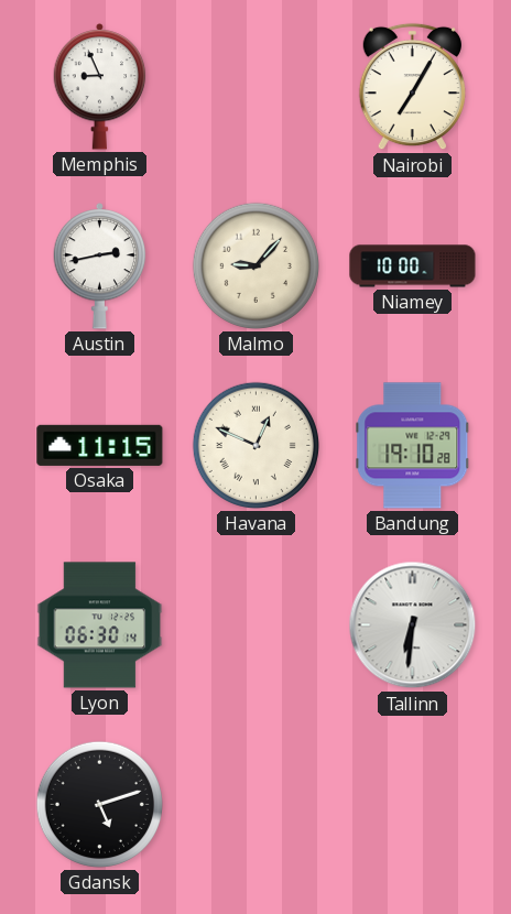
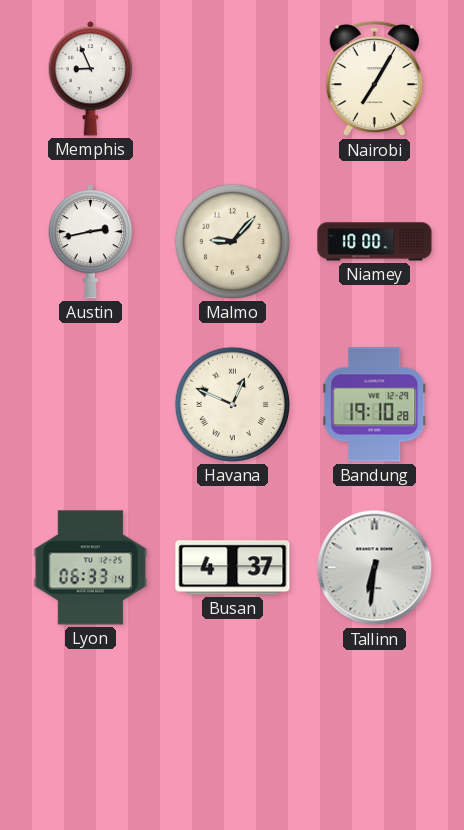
Osaka: 11:15 -> none
Lyon: 06:30 -> 06:33
Busan: none -> 4:37
Gdansk: 5:12 -> none
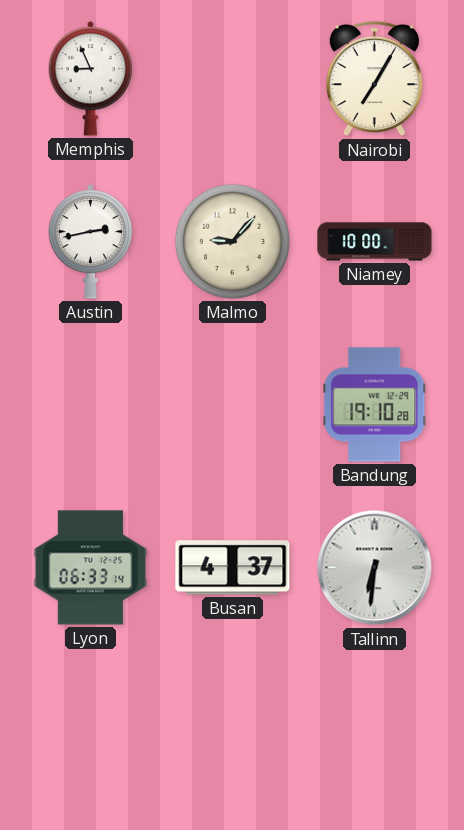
Havana: 12:49 -> none
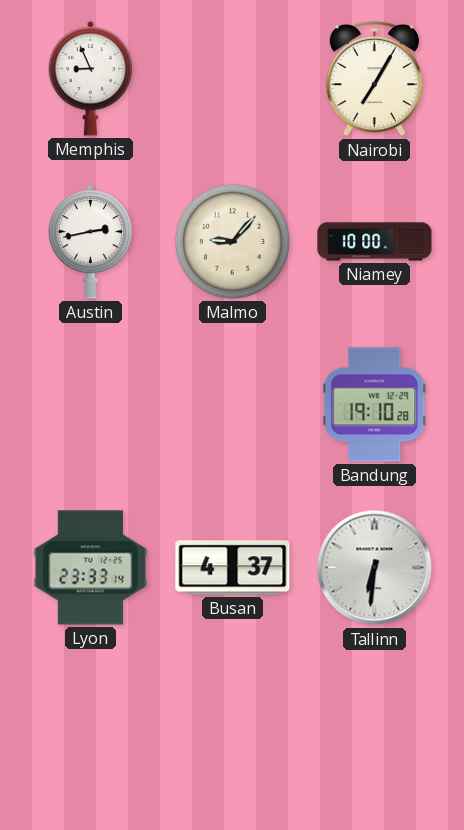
Lyon: 06:33 -> 23:33
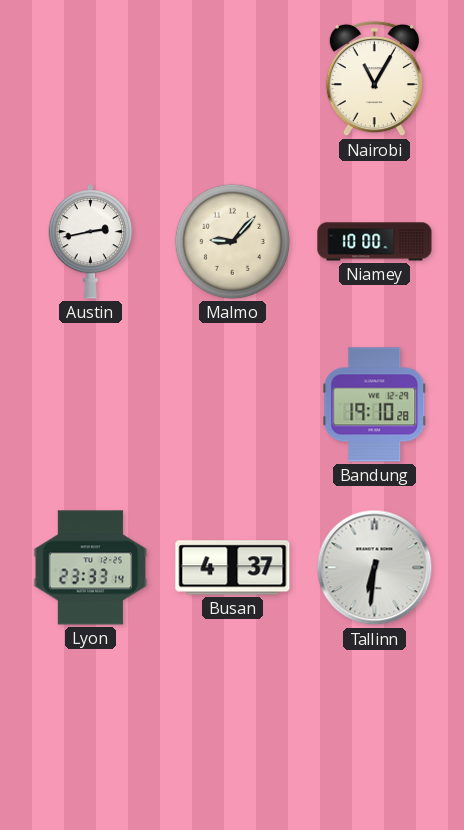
Memphis: 8:56 -> none
Nairobi: 7:05 -> 11:05
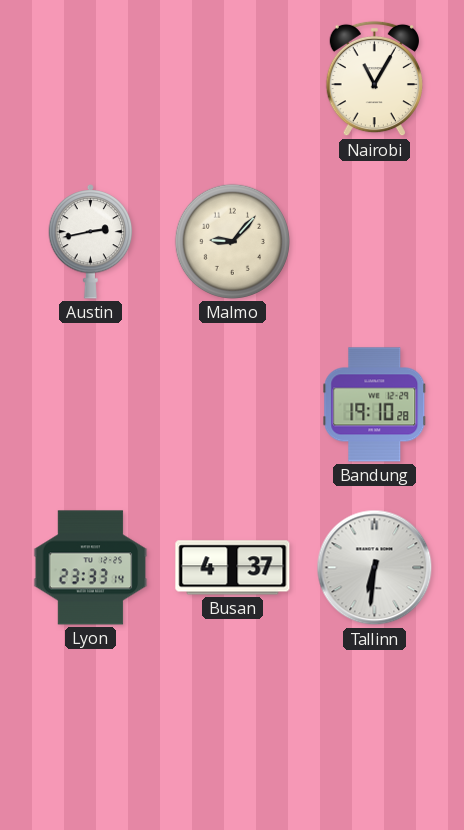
Niamey: 10:00 -> none
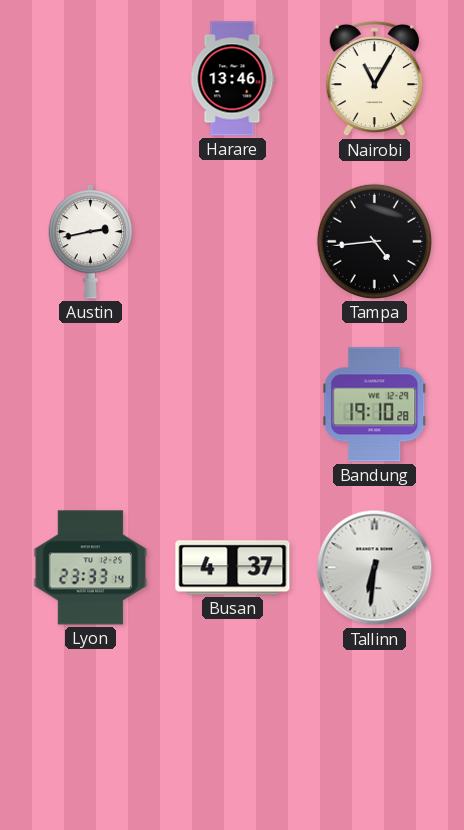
Harare: none -> 13:46
Malmo: 9:07 -> none
Tampa: none -> 4:44
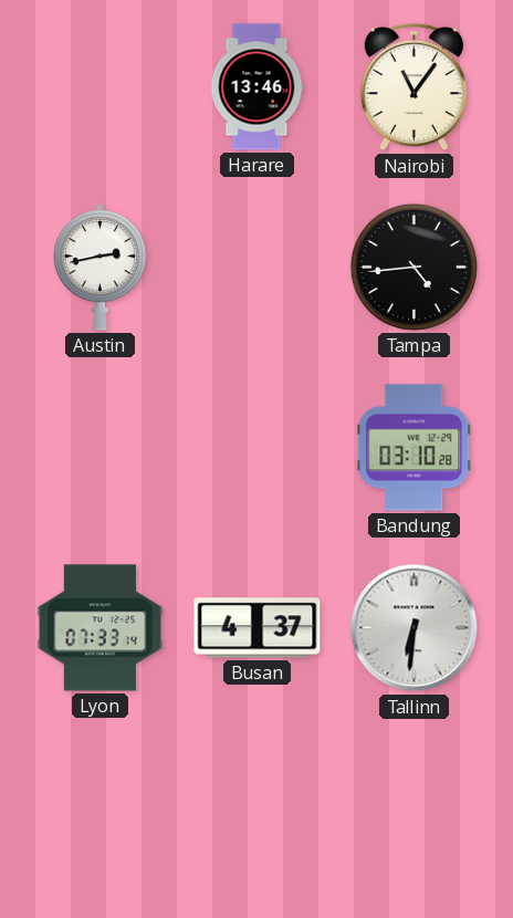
Nairobi: 11:05 -> 11:06
Bandung: 19:10 -> 03:10
Lyon: 23:33 -> 07:33
